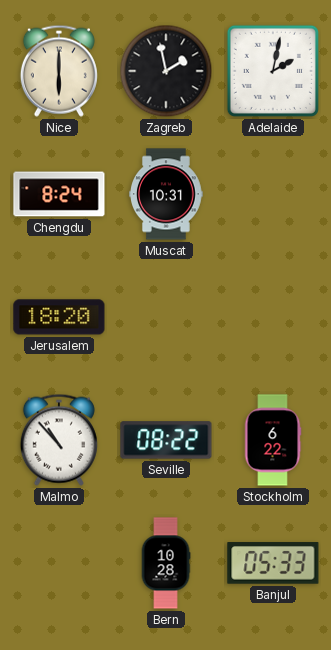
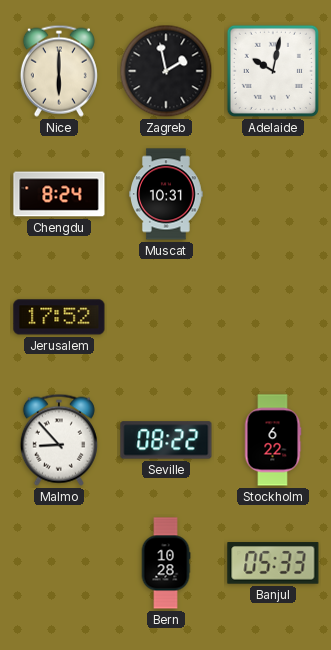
Adelaide: 2:02 -> 10:02
Jerusalem: 18:20 -> 17:52
Malmo: 10:53 -> 8:53
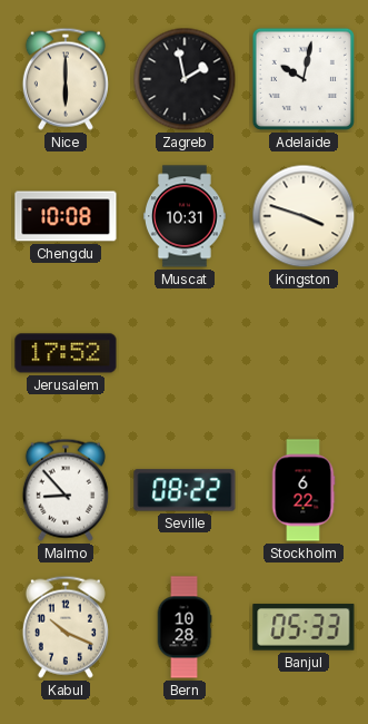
Chengdu: 8:24 -> 10:08
Kingston: none -> 3:48
Kabul: none -> 10:19
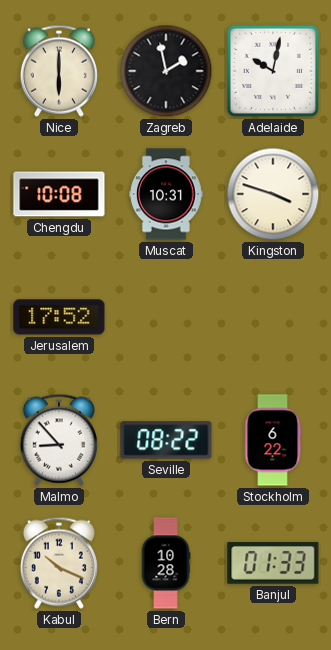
Banjul: 05:33 -> 01:33
